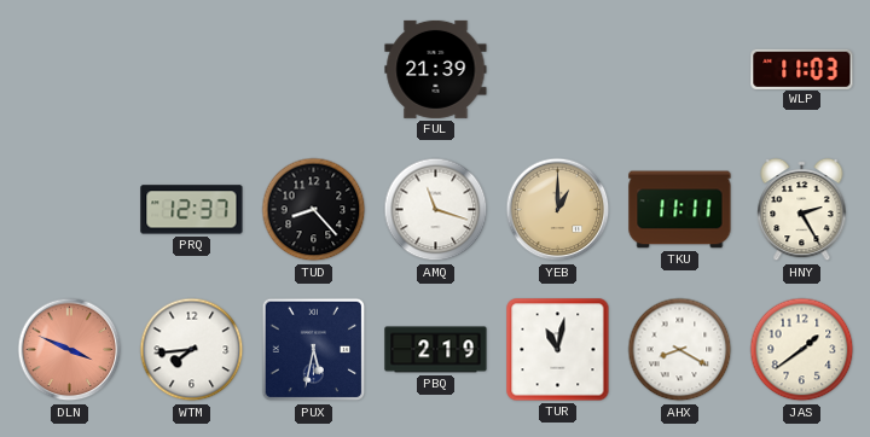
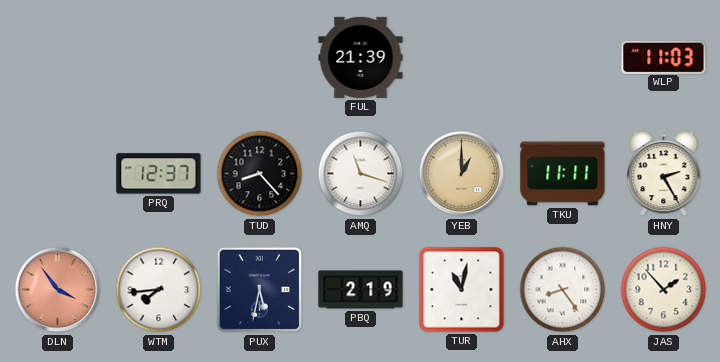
DLN: 3:49 -> 3:54
AHX: 8:20 -> 8:24
JAS: 1:39 -> 1:53
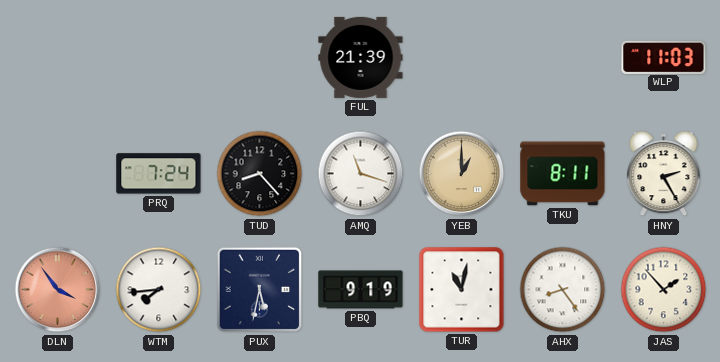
PRQ: 12:37 -> 7:24
TKU: 11:11 -> 8:11
PBQ: 2:19 -> 9:19
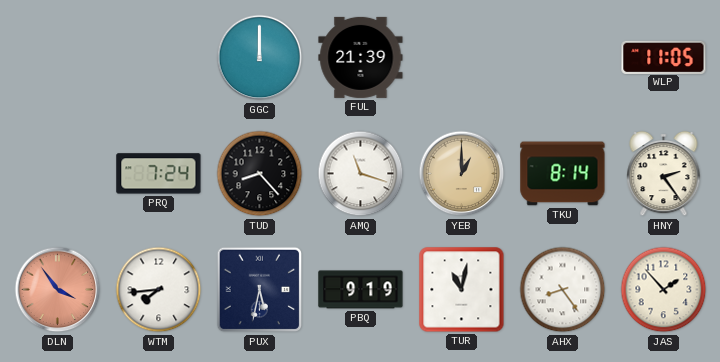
GGC: none -> 12:00
WLP: 11:03 -> 11:05
TKU: 8:11 -> 8:14
HNY: 2:25 -> 2:24
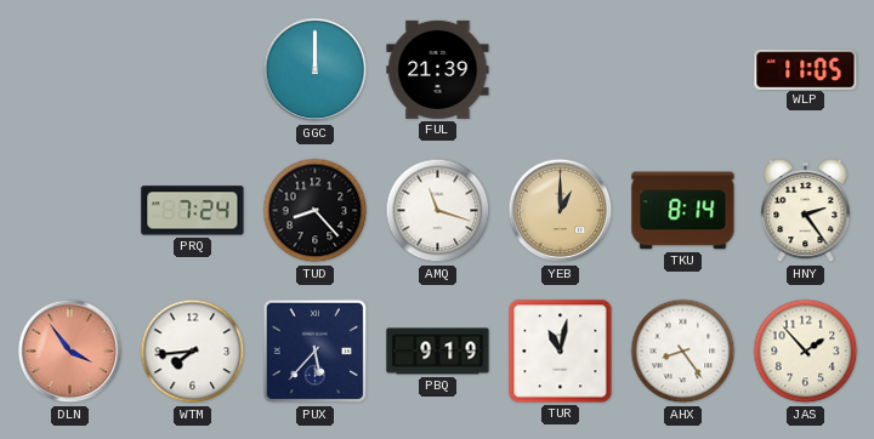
PUX: 5:32 -> 5:37
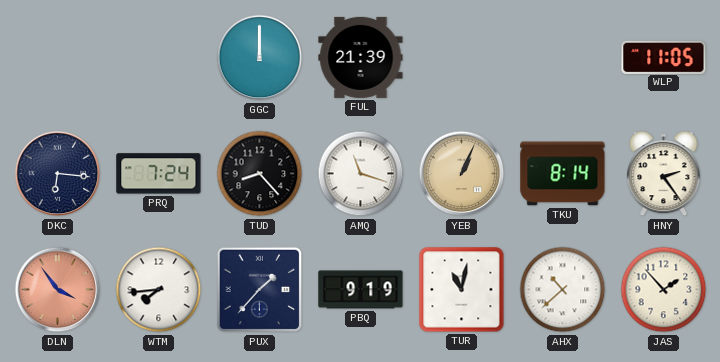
DKC: none -> 6:16
YEB: 1:00 -> 1:04
PUX: 5:37 -> 1:37
AHX: 8:24 -> 10:38
